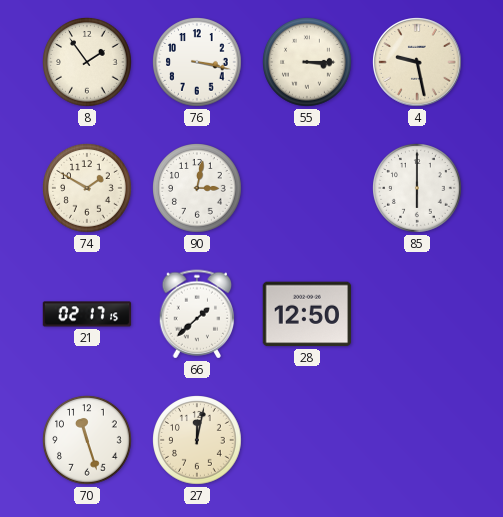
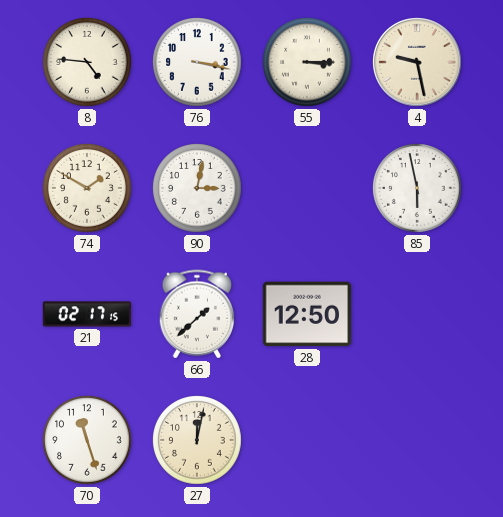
8: 1:54 -> 4:46
85: 6:00 -> 5:58
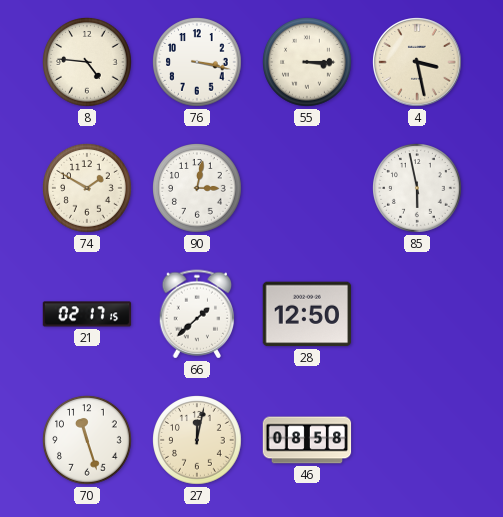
4: 9:28 -> 3:28
46: none -> 08:58
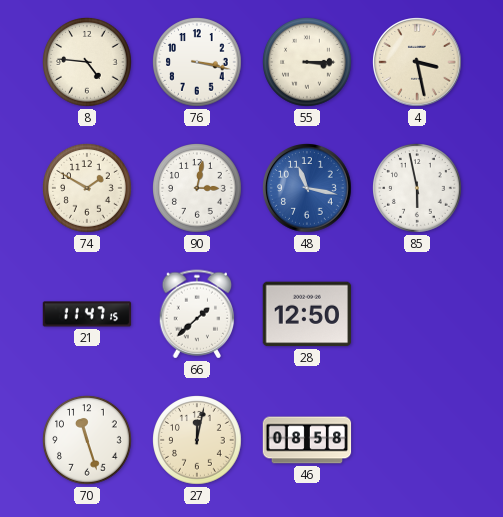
48: none -> 11:17
21: 02:17 -> 11:47
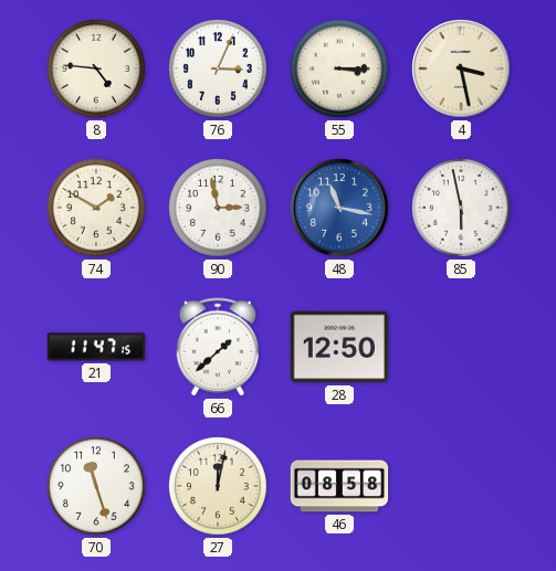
76: 3:17 -> 3:04
90: 3:02 -> 2:58
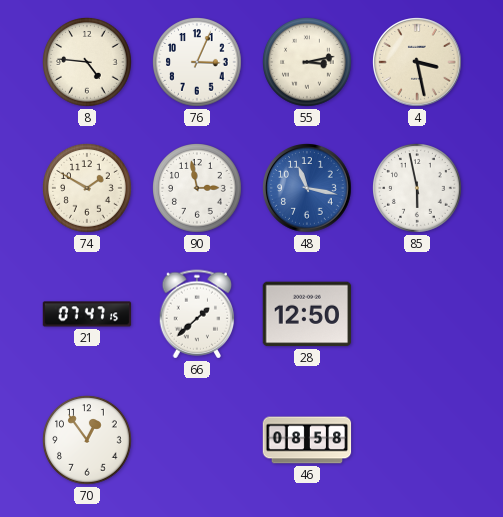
55: 3:15 -> 3:13
21: 11:47 -> 07:47
70: 11:27 -> 12:54
27: 12:02 -> none
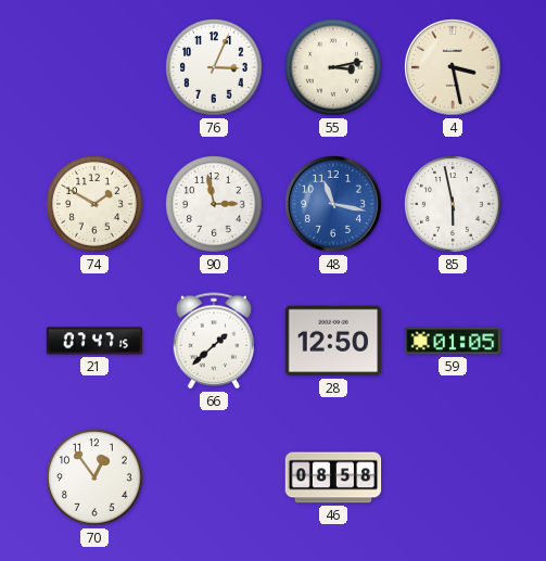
8: 4:46 -> none
59: none -> 01:05
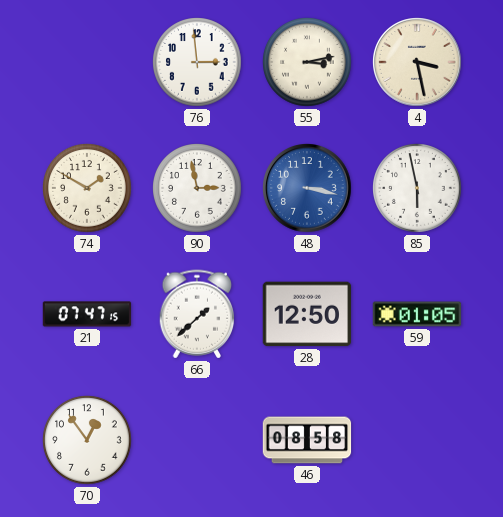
76: 3:04 -> 2:59
48: 11:17 -> 3:17
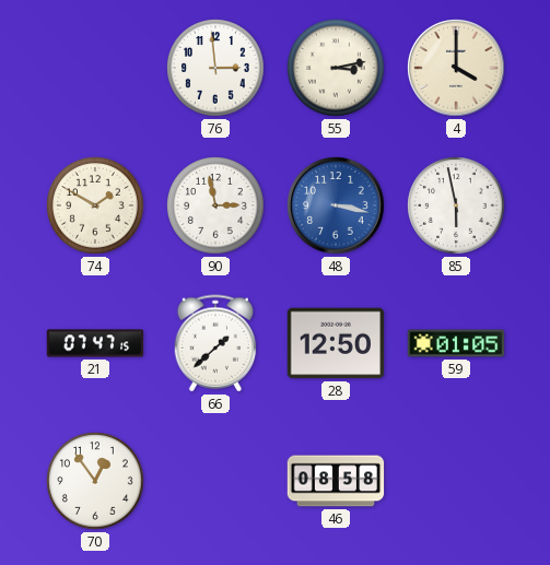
4: 3:28 -> 4:00
